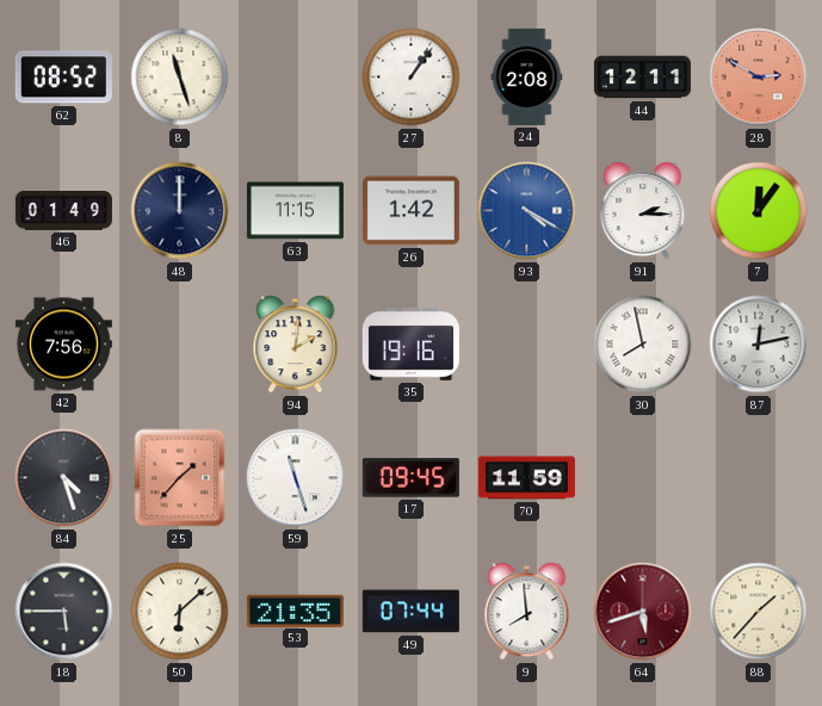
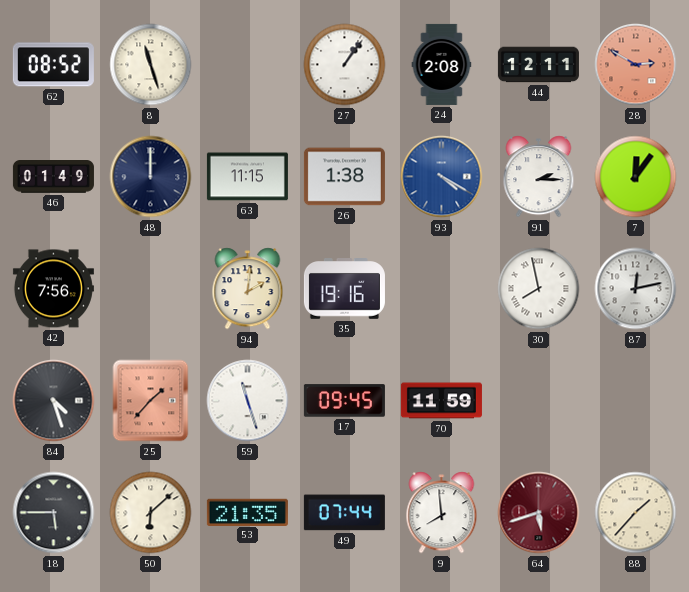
26: 1:42 -> 1:38
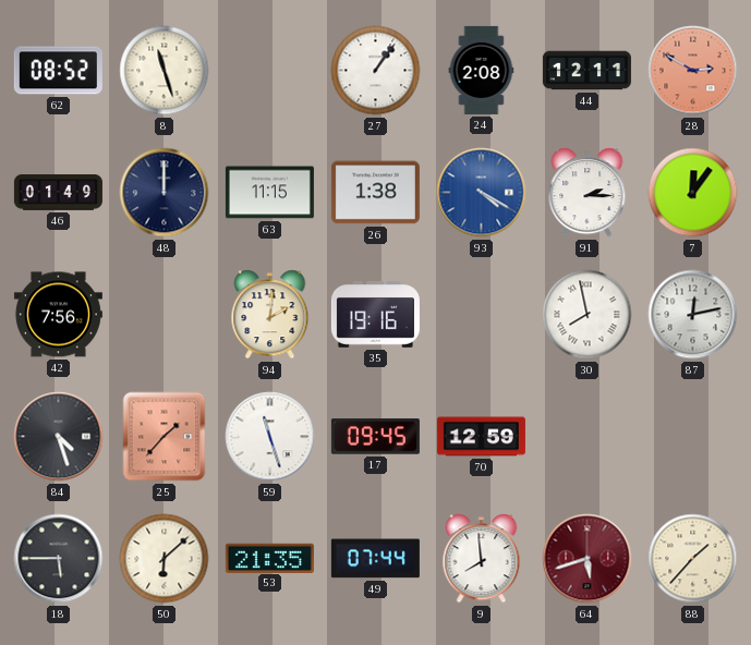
70: 11:59 -> 12:59
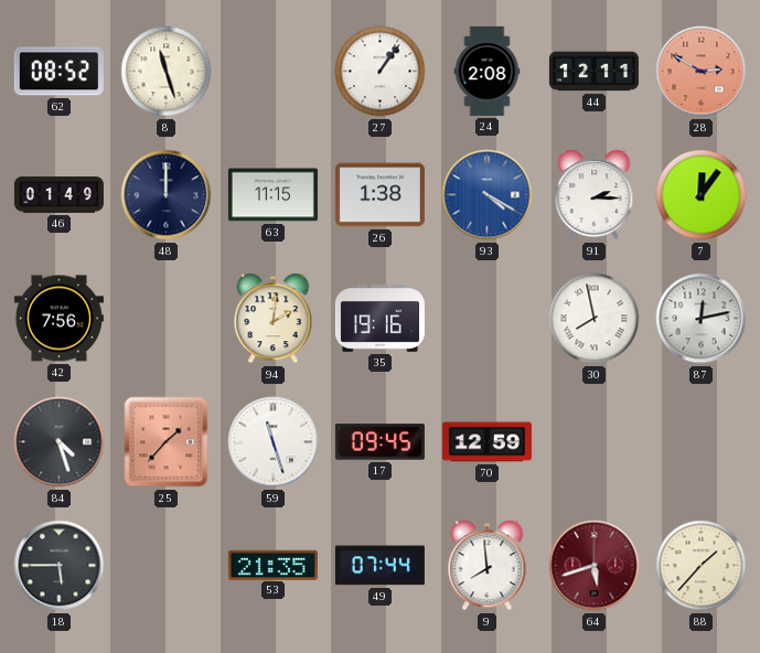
50: 6:08 -> none
